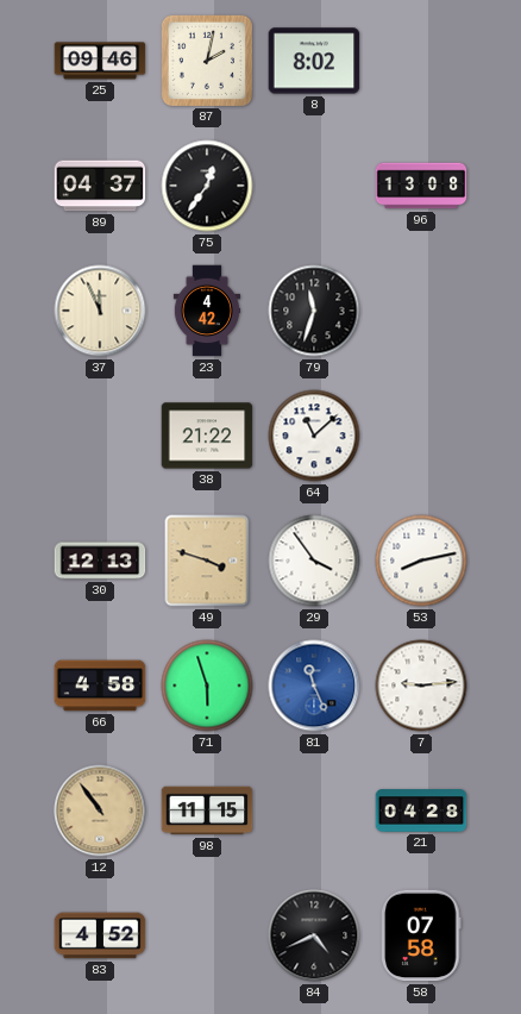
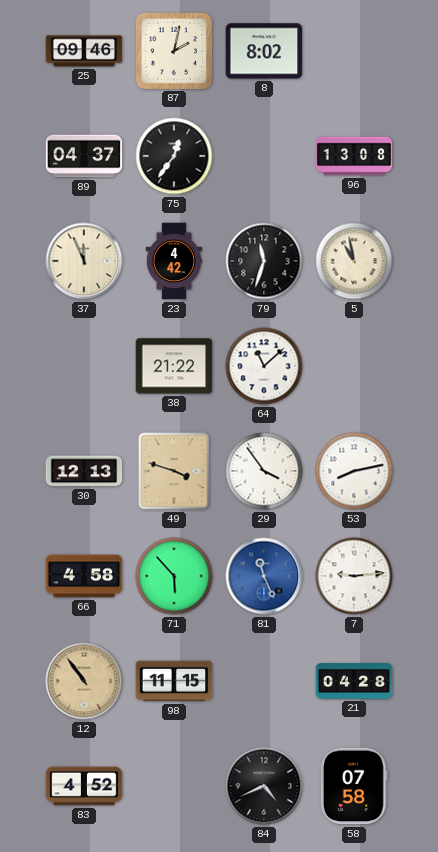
5: none -> 10:58
71: 5:57 -> 5:53
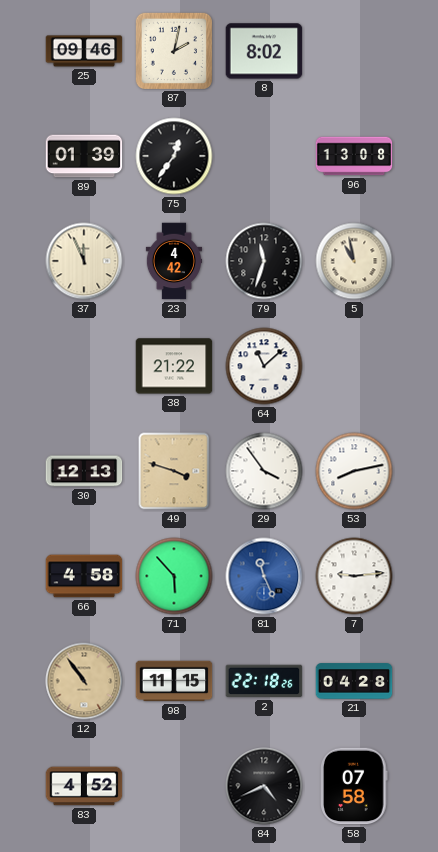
89: 04:37 -> 01:39
2: none -> 22:18
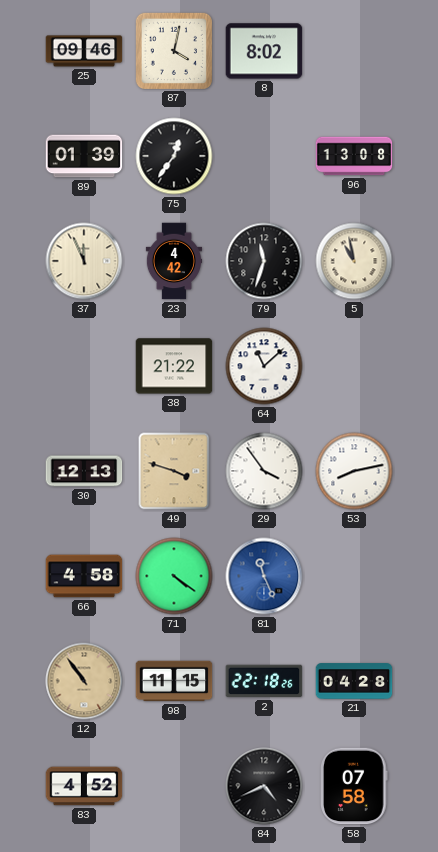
87: 2:02 -> 4:02
71: 5:53 -> 4:21
7: 9:14 -> none
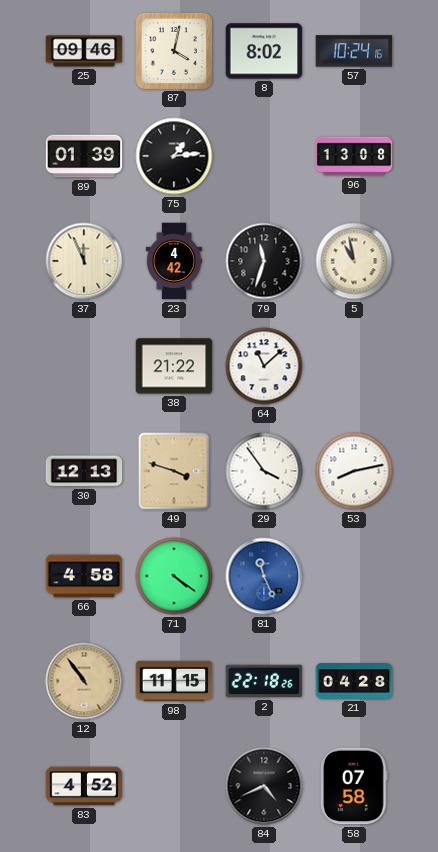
57: none -> 10:24
75: 12:36 -> 1:14
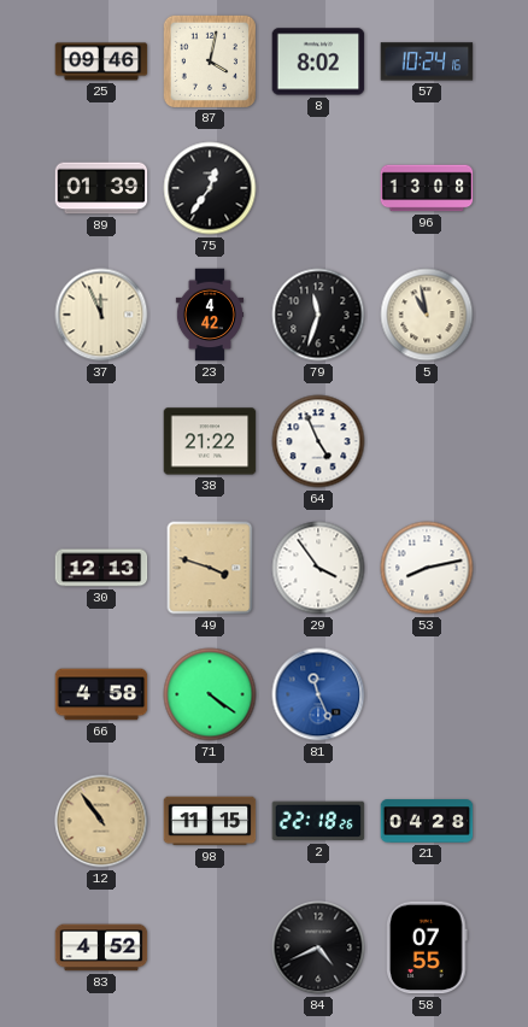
75: 1:14 -> 12:36
64: 11:08 -> 4:56
58: 07:58 -> 07:55
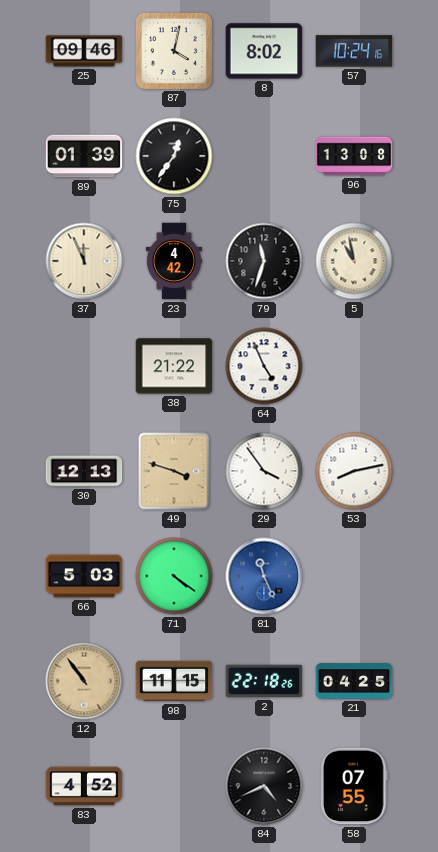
66: 4:58 -> 5:03
21: 04:28 -> 04:25
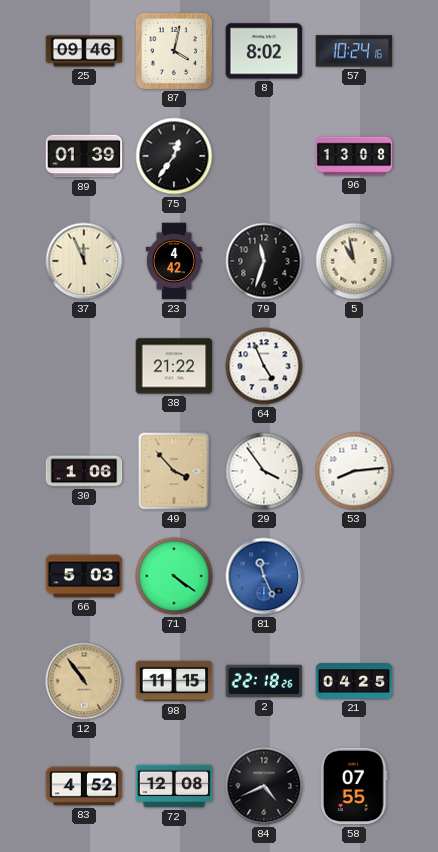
30: 12:13 -> 1:06
49: 3:48 -> 3:53
53: 8:13 -> 8:14
72: none -> 12:08
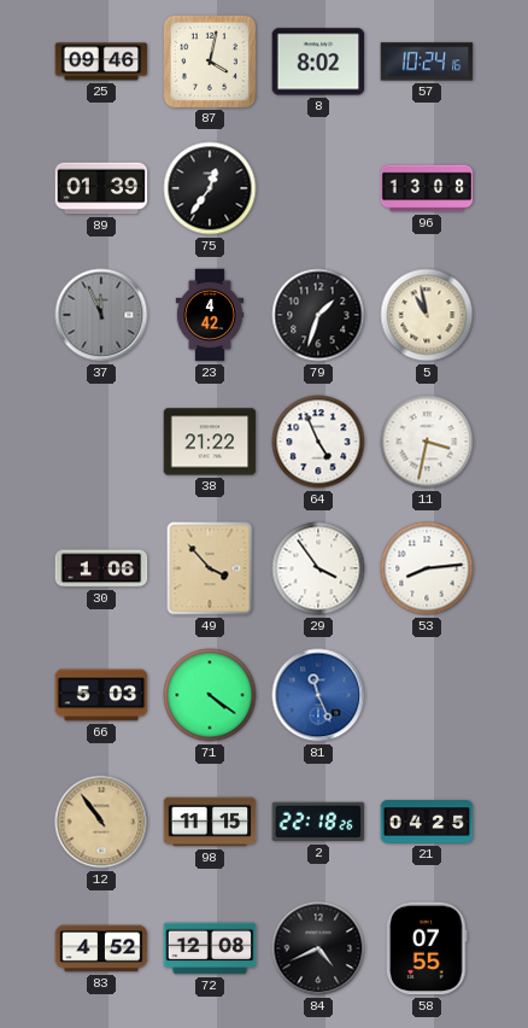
37 dial: cream -> grey
79: 11:33 -> 1:33
11: none -> 3:32
